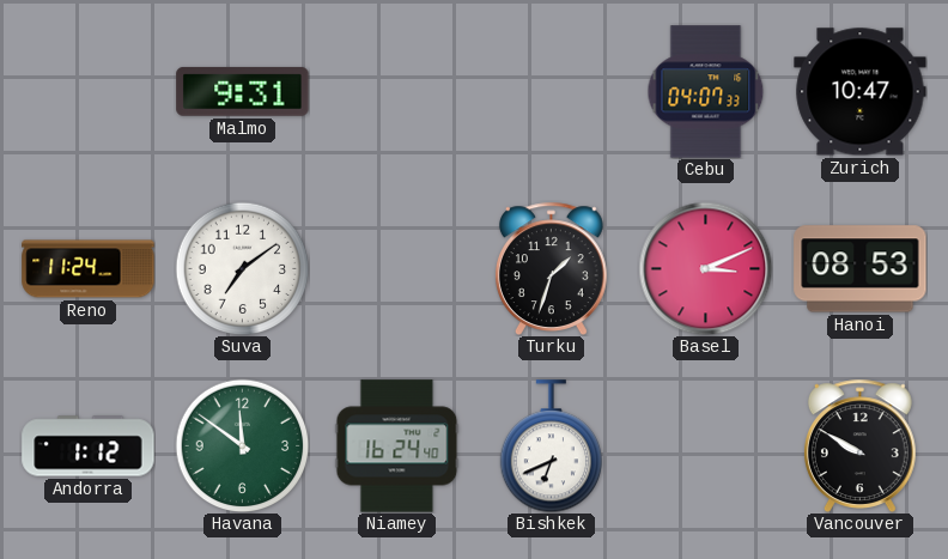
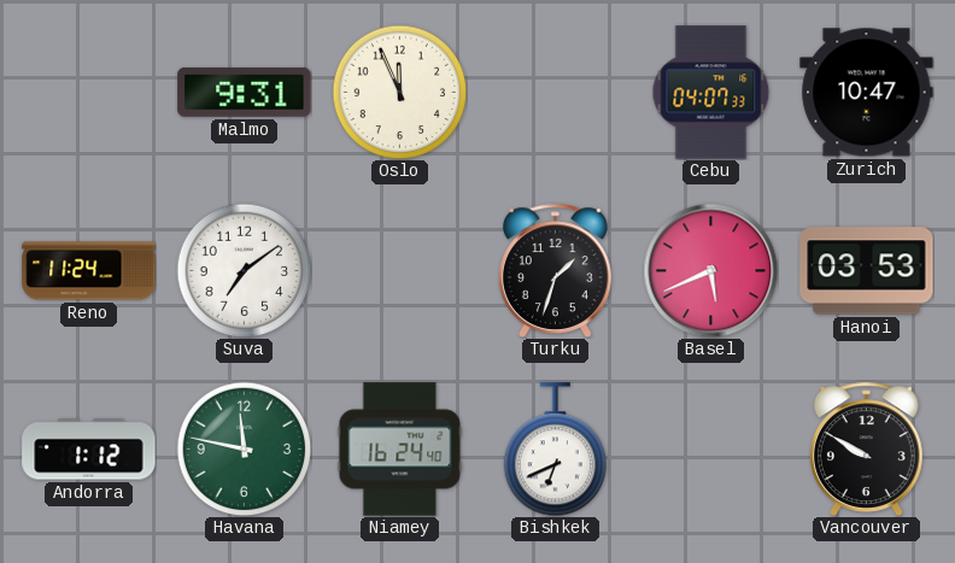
Oslo: none -> 11:56
Basel: 3:11 -> 5:41
Hanoi: 08:53 -> 03:53
Havana: 11:51 -> 11:47
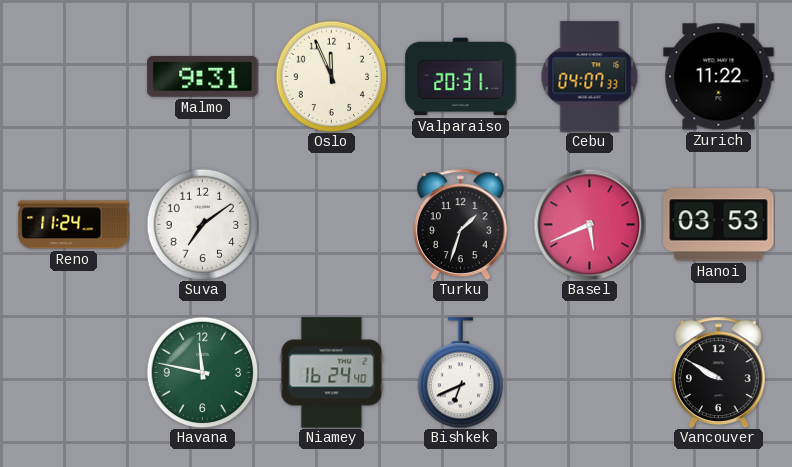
Valparaiso: none -> 20:31
Zurich: 10:47 -> 11:22
Andorra: 1:12 -> none
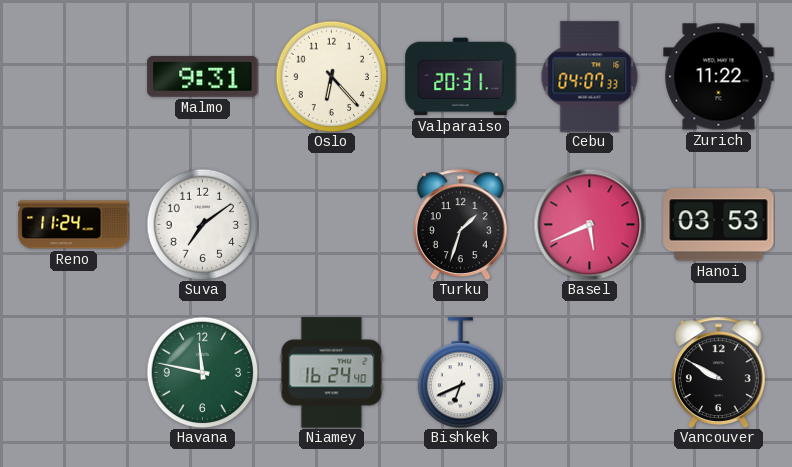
Oslo: 11:56 -> 6:23
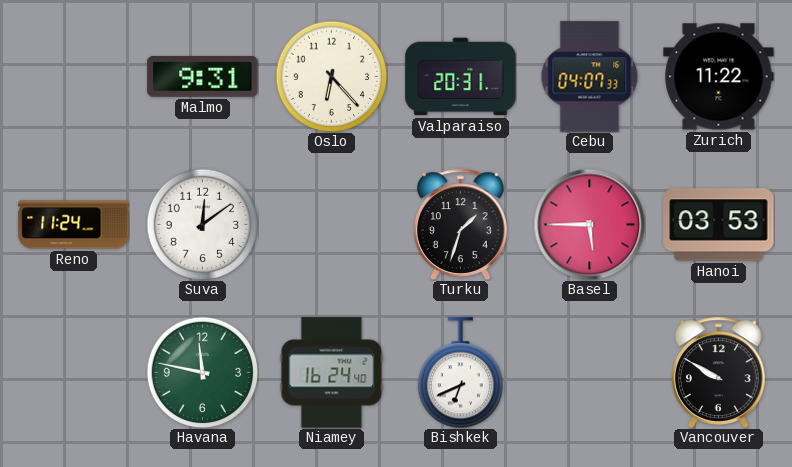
Suva: 7:09 -> 12:09
Basel: 5:41 -> 5:45
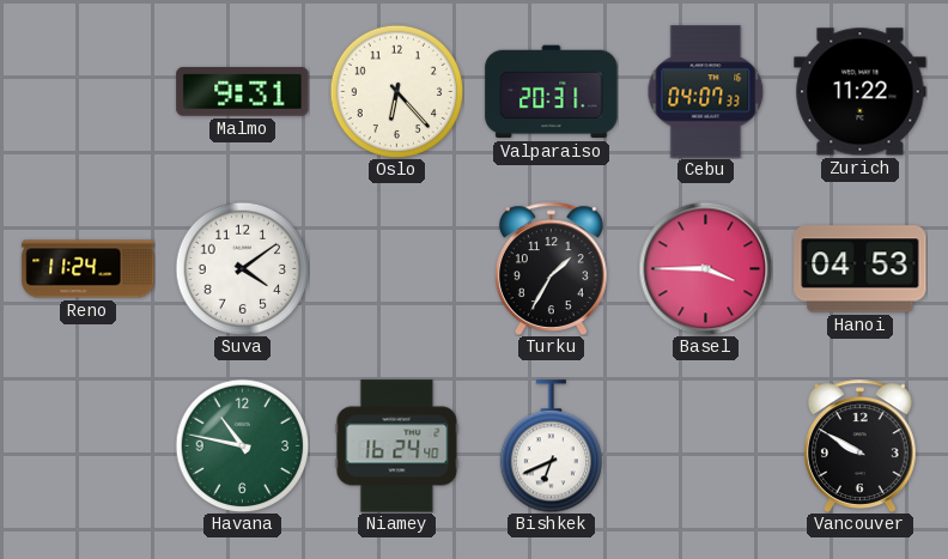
Suva: 12:09 -> 4:09
Turku: 1:33 -> 1:35
Basel: 5:45 -> 3:45
Hanoi: 03:53 -> 04:53
Havana: 11:47 -> 10:47
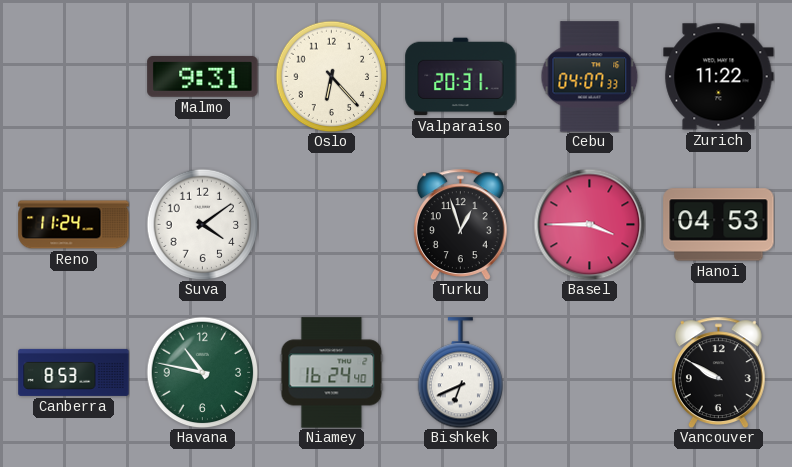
Turku: 1:35 -> 12:57
Canberra: none -> 8:53
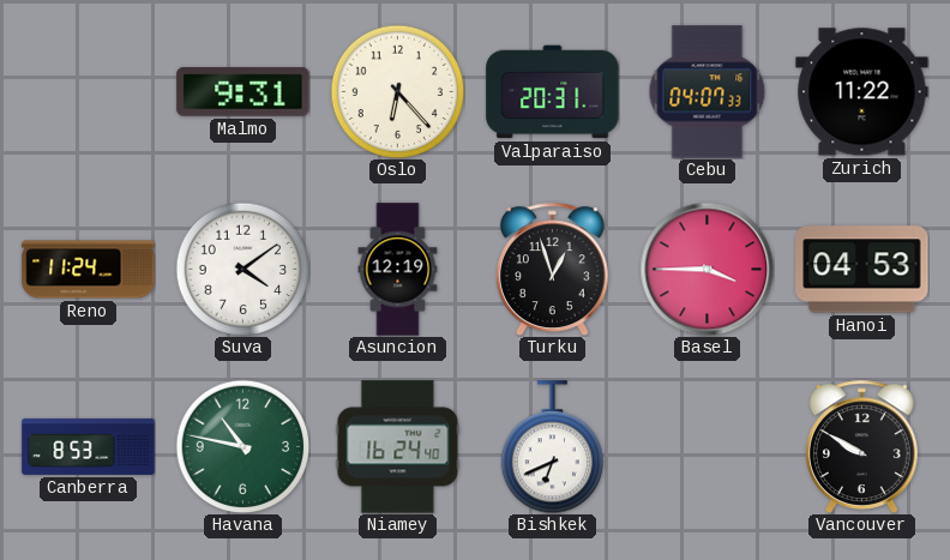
Asuncion: none -> 12:19
